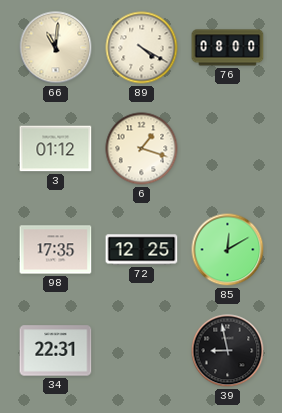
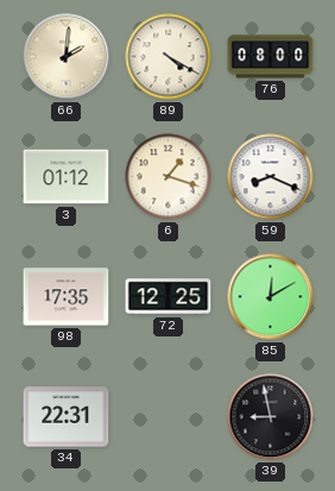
66: 11:01 -> 2:01
59: none -> 8:19
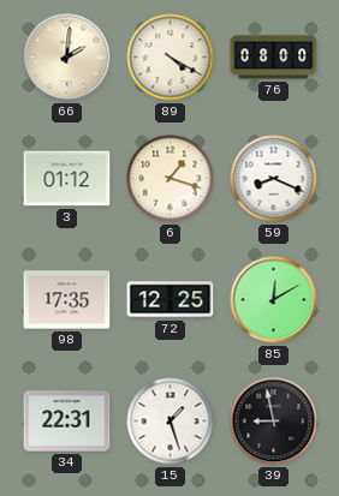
15: none -> 1:27
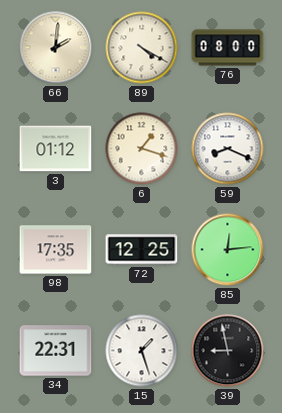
85: 12:10 -> 12:14
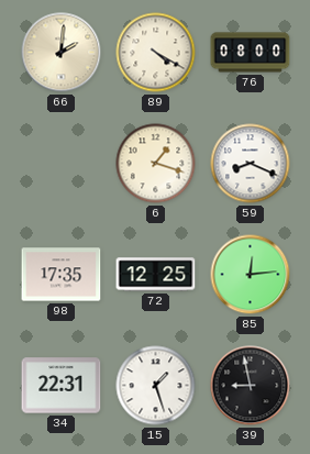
3: 01:12 -> none
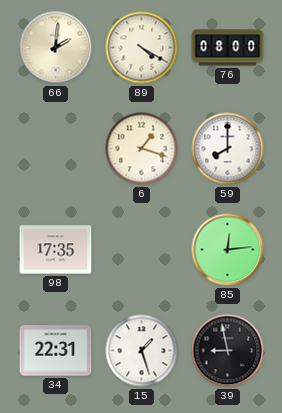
59: 8:19 -> 8:00
72: 12:25 -> none
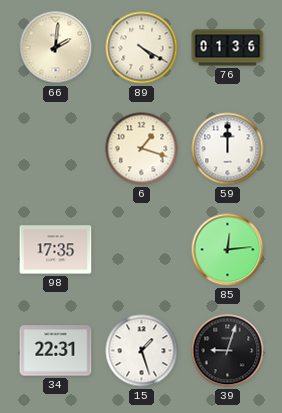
76: 08:00 -> 01:36
59: 8:00 -> 12:00
39: 8:58 -> 9:03
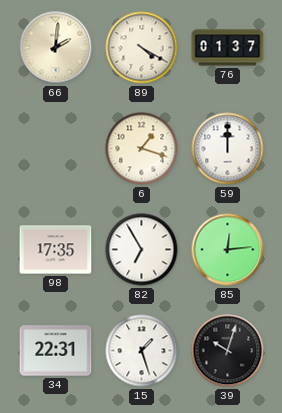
76: 01:36 -> 01:37
82: none -> 6:55
39: 9:03 -> 10:03
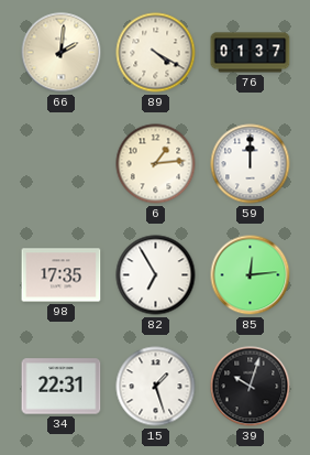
6: 1:18 -> 1:14
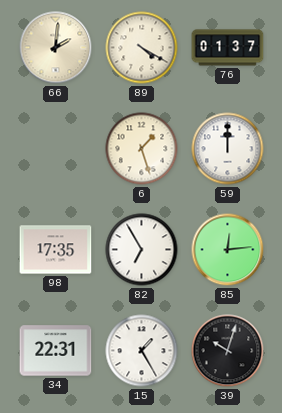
6: 1:14 -> 1:27
15: 1:27 -> 1:25
